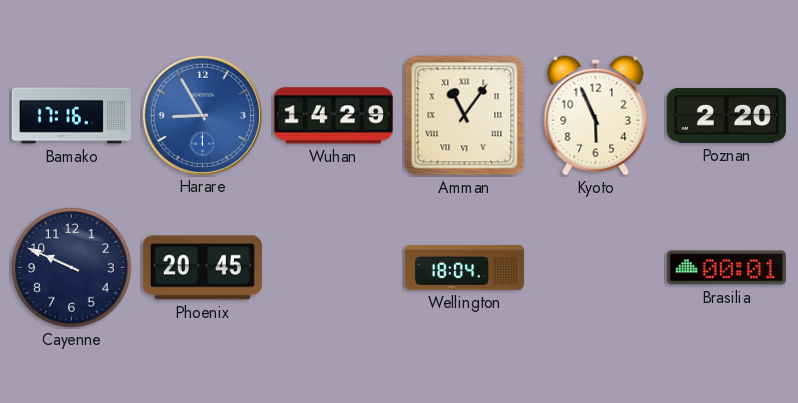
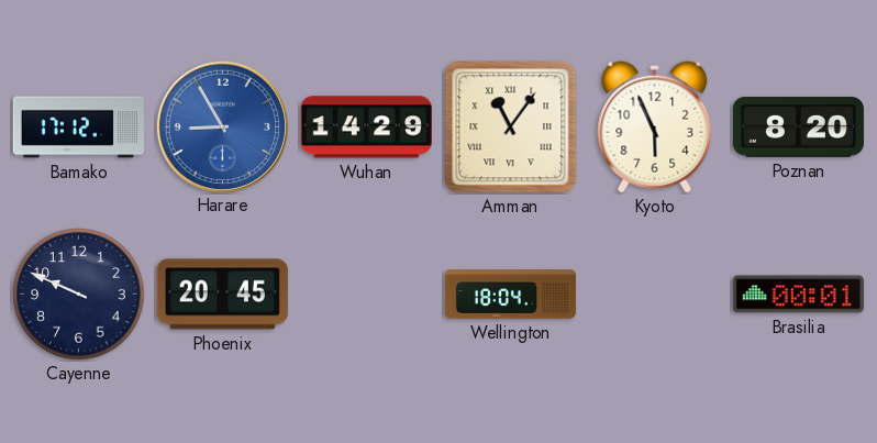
Bamako: 17:16 -> 17:12
Poznan: 2:20 -> 8:20
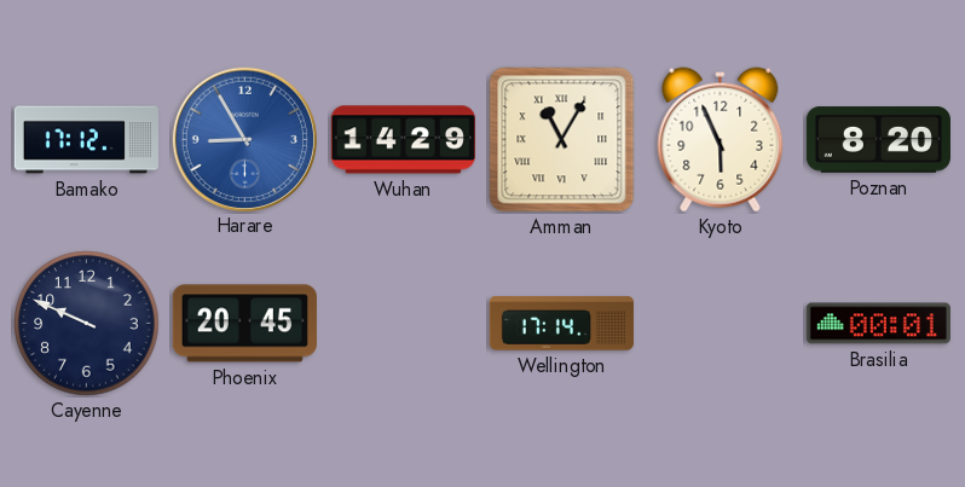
Amman: 11:06 -> 11:05
Wellington: 18:04 -> 17:14
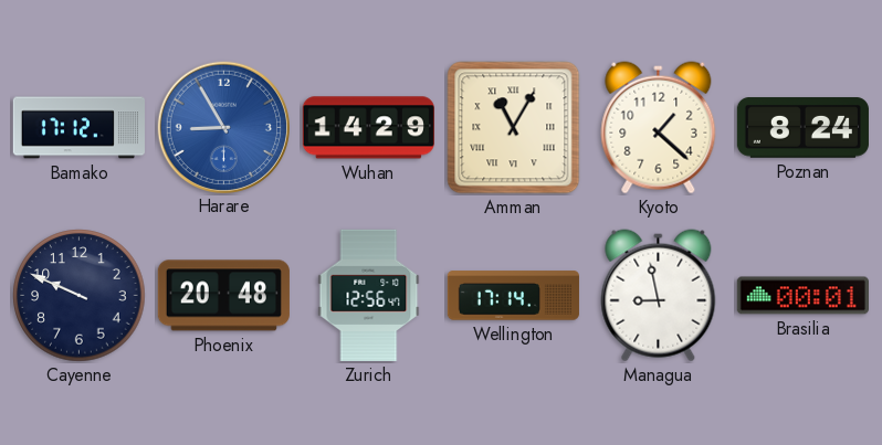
Kyoto: 5:56 -> 1:22
Poznan: 8:20 -> 8:24
Phoenix: 20:45 -> 20:48
Zurich: none -> 12:56
Managua: none -> 8:58
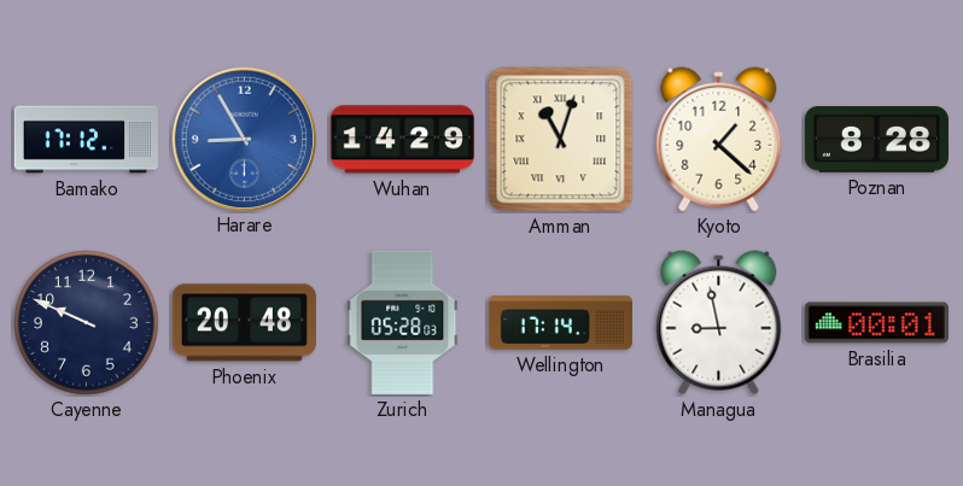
Amman: 11:05 -> 11:03
Poznan: 8:24 -> 8:28
Zurich: 12:56 -> 05:28
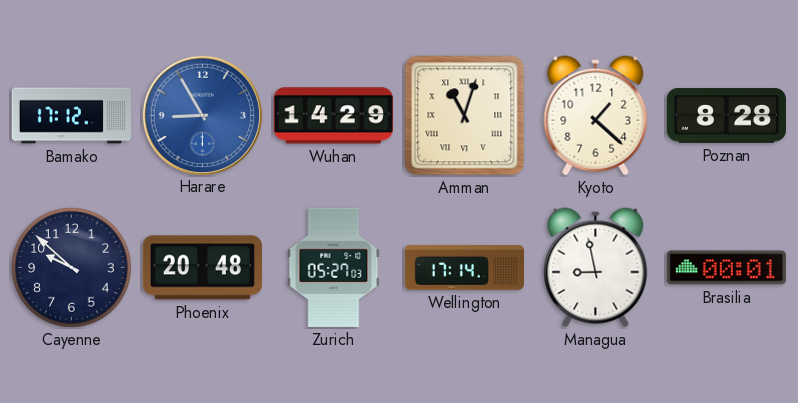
Cayenne: 9:49 -> 9:52
Zurich: 05:28 -> 05:27
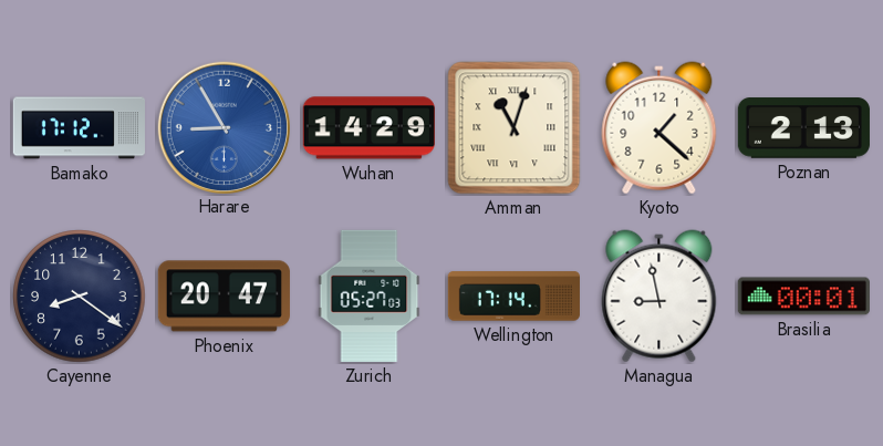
Poznan: 8:28 -> 2:13
Cayenne: 9:52 -> 8:21
Phoenix: 20:48 -> 20:47
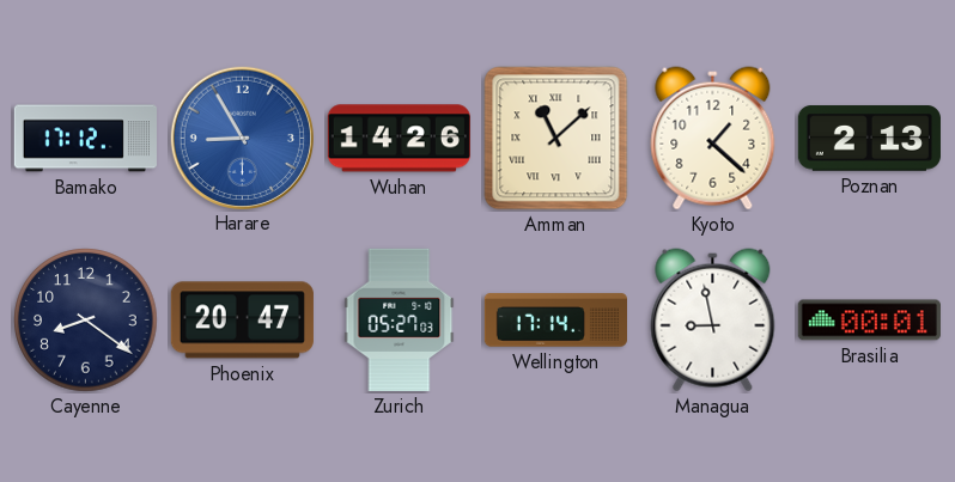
Wuhan: 14:29 -> 14:26
Amman: 11:03 -> 11:08
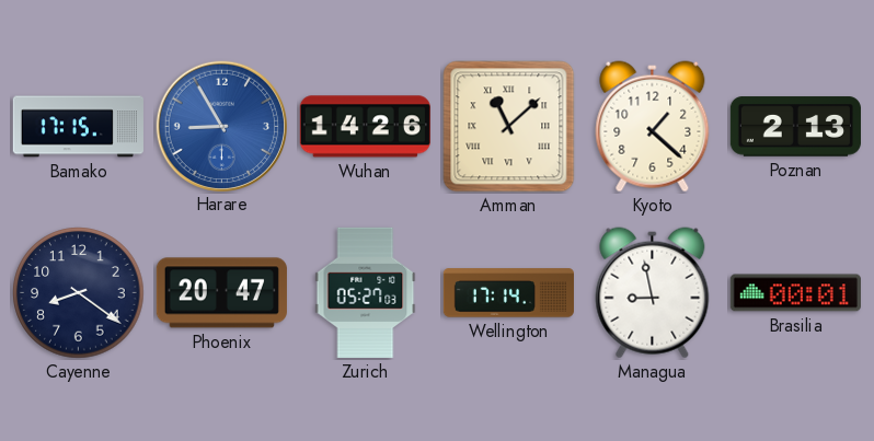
Bamako: 17:12 -> 17:15
